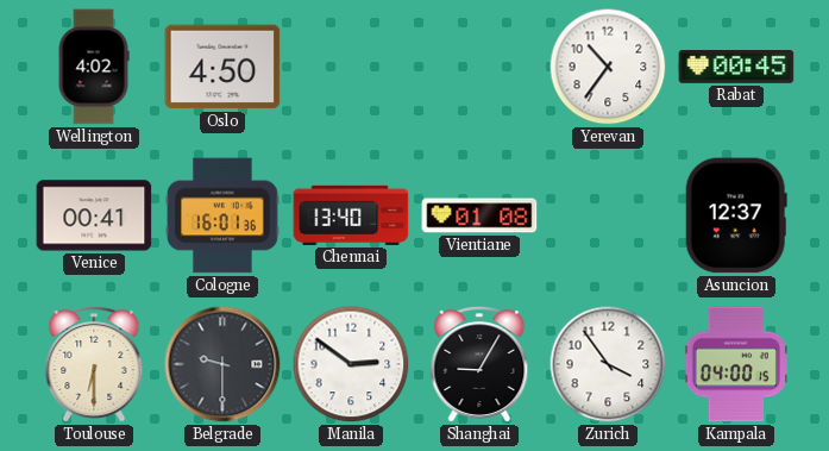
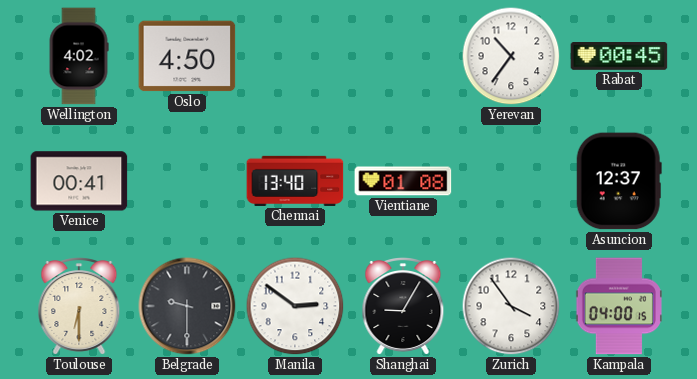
Cologne: 16:01 -> none
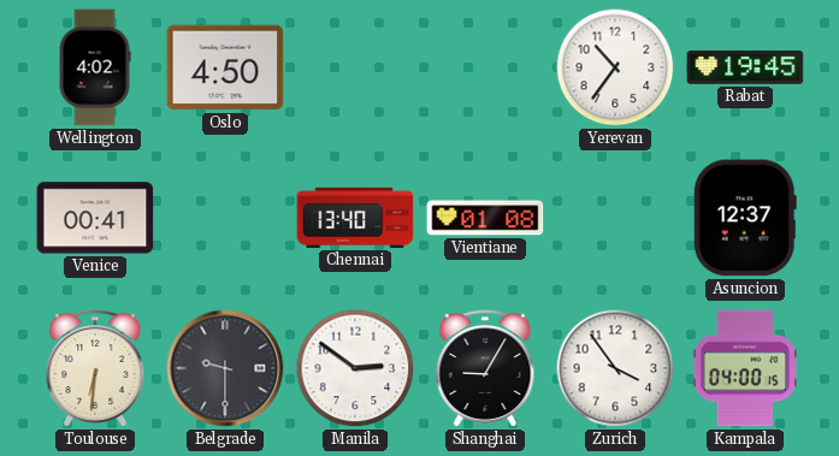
Rabat: 00:45 -> 19:45
Toulouse: 6:30 -> 6:31
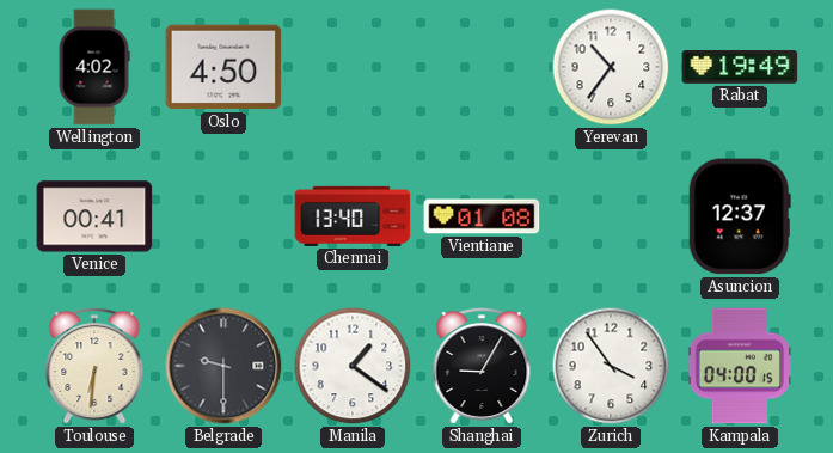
Rabat: 19:45 -> 19:49
Manila: 2:51 -> 1:21
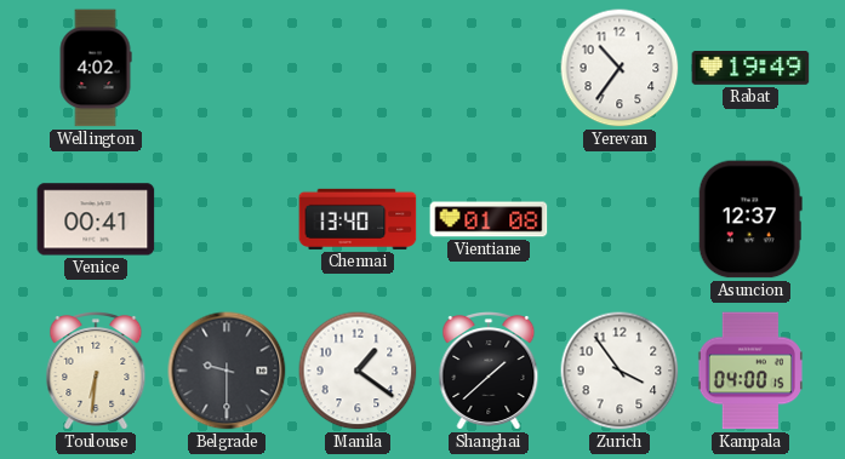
Oslo: 4:50 -> none
Shanghai: 9:05 -> 1:38
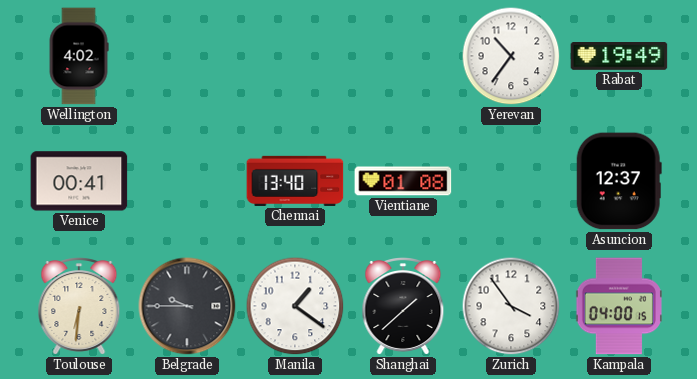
Belgrade: 9:30 -> 9:45
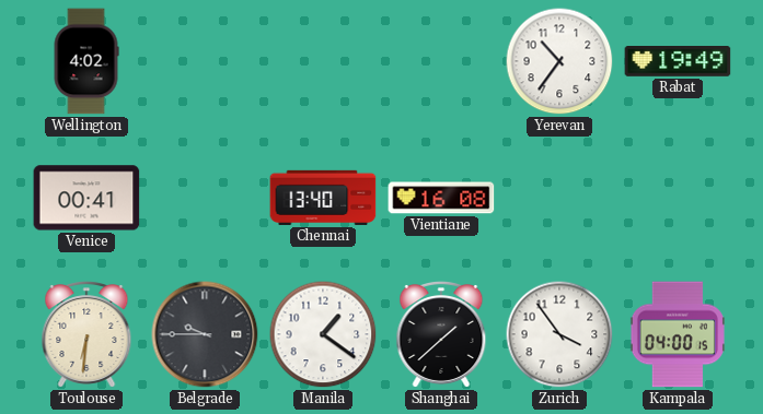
Vientiane: 01:08 -> 16:08
Asuncion: 12:37 -> none
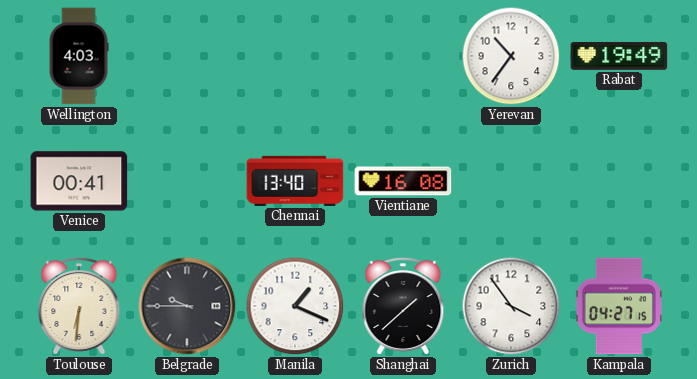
Wellington: 4:02 -> 4:03
Manila: 1:21 -> 1:19
Kampala: 04:00 -> 04:27
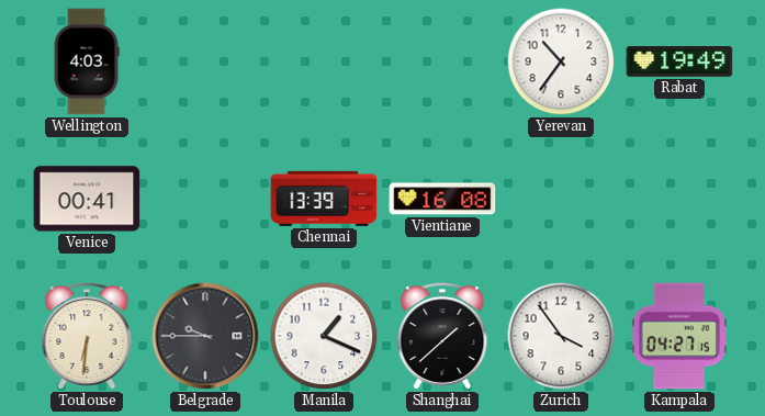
Chennai: 13:40 -> 13:39
